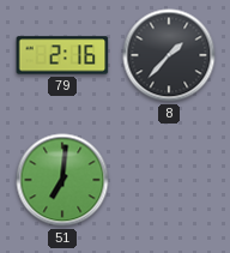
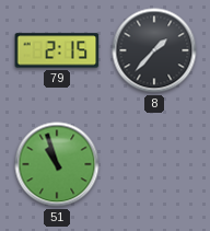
79: 2:16 -> 2:15
51: 7:01 -> 10:57
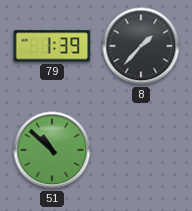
79: 2:15 -> 1:39
51: 10:57 -> 10:52
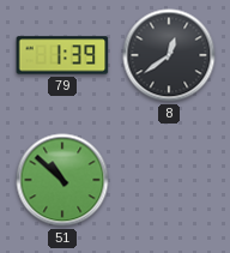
8: 1:37 -> 12:39
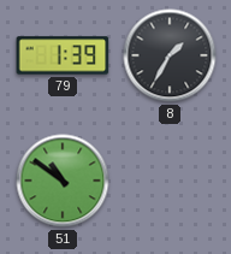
8: 12:39 -> 1:35
51: 10:52 -> 10:51
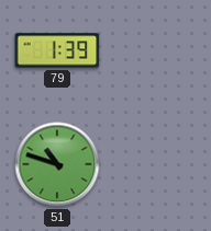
8: 1:35 -> none
51: 10:51 -> 10:48
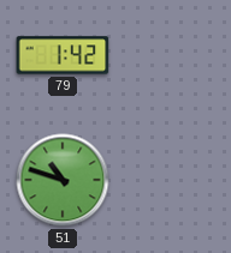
79: 1:39 -> 1:42
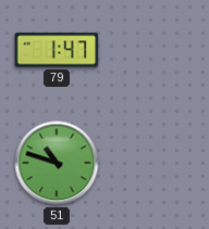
79: 1:42 -> 1:47
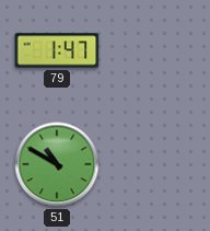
51: 10:48 -> 10:50
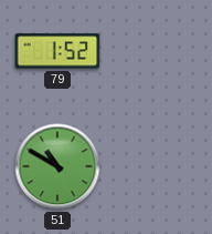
79: 1:47 -> 1:52
